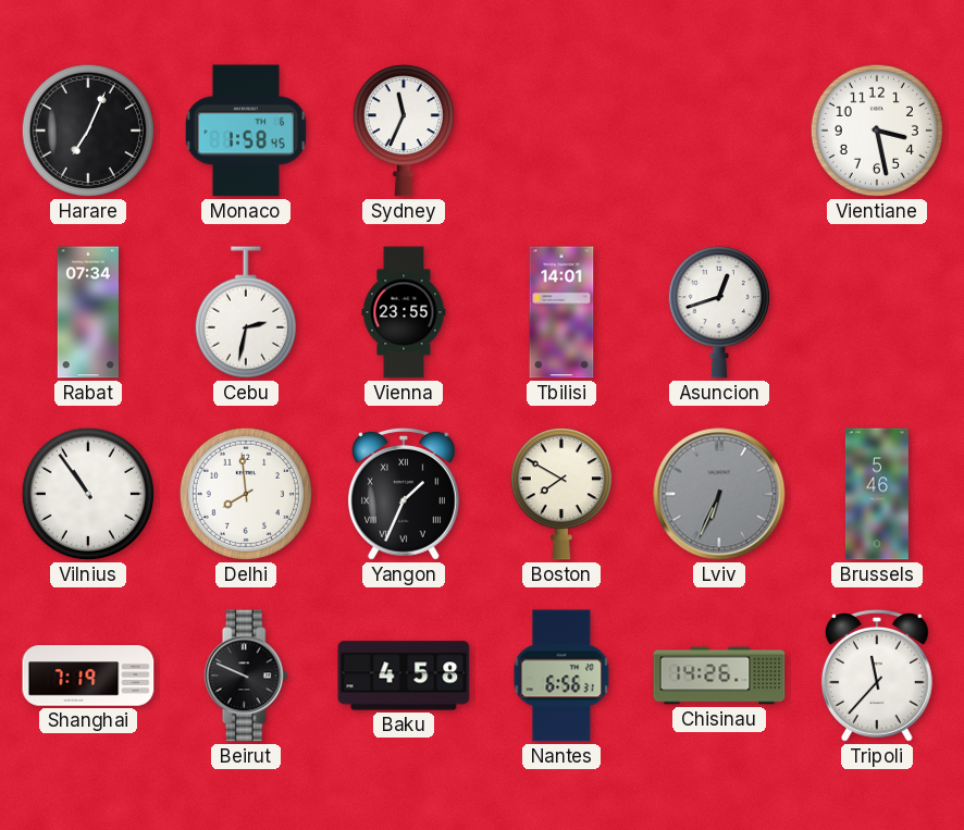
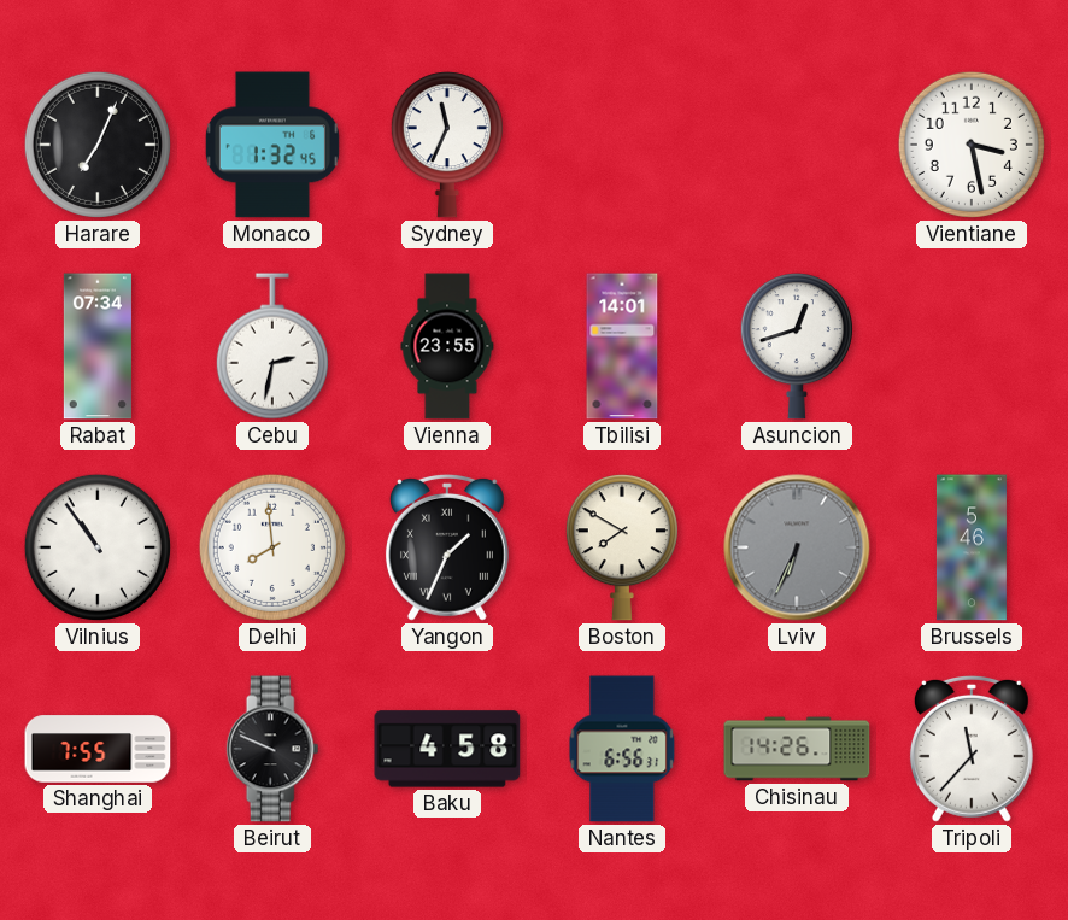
Monaco: 1:58 -> 1:32
Shanghai: 7:19 -> 7:55
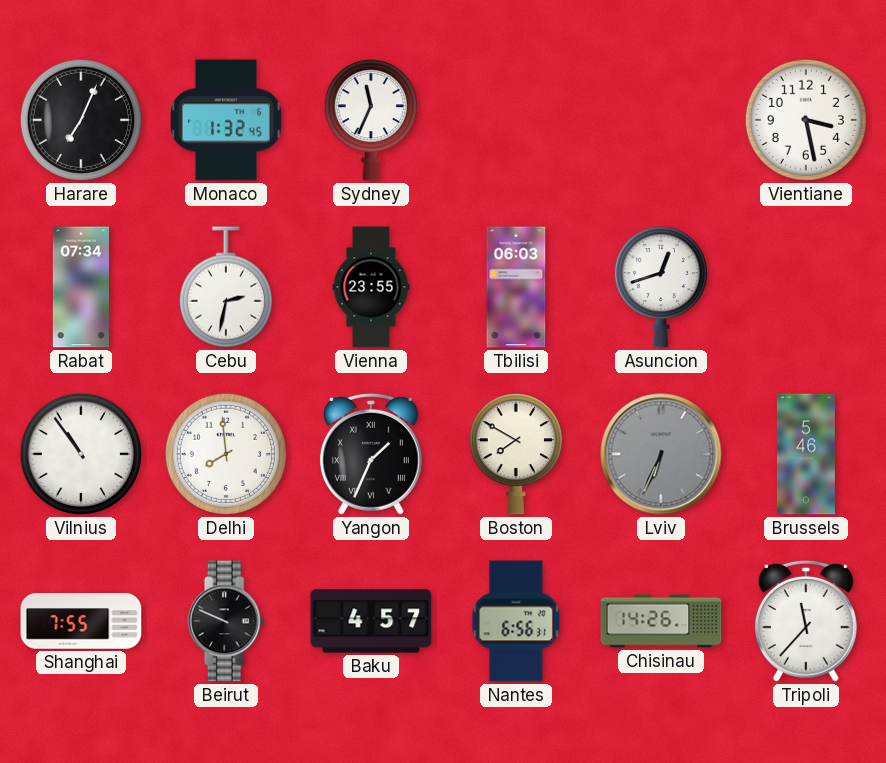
Tbilisi: 14:01 -> 06:03
Baku: 4:58 -> 4:57
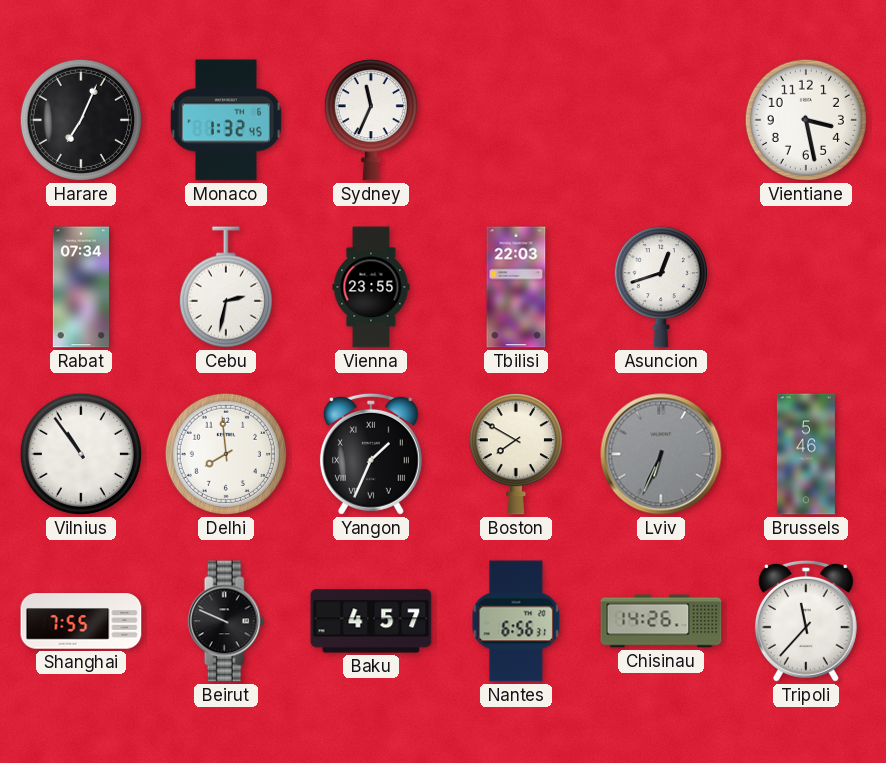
Tbilisi: 06:03 -> 22:03
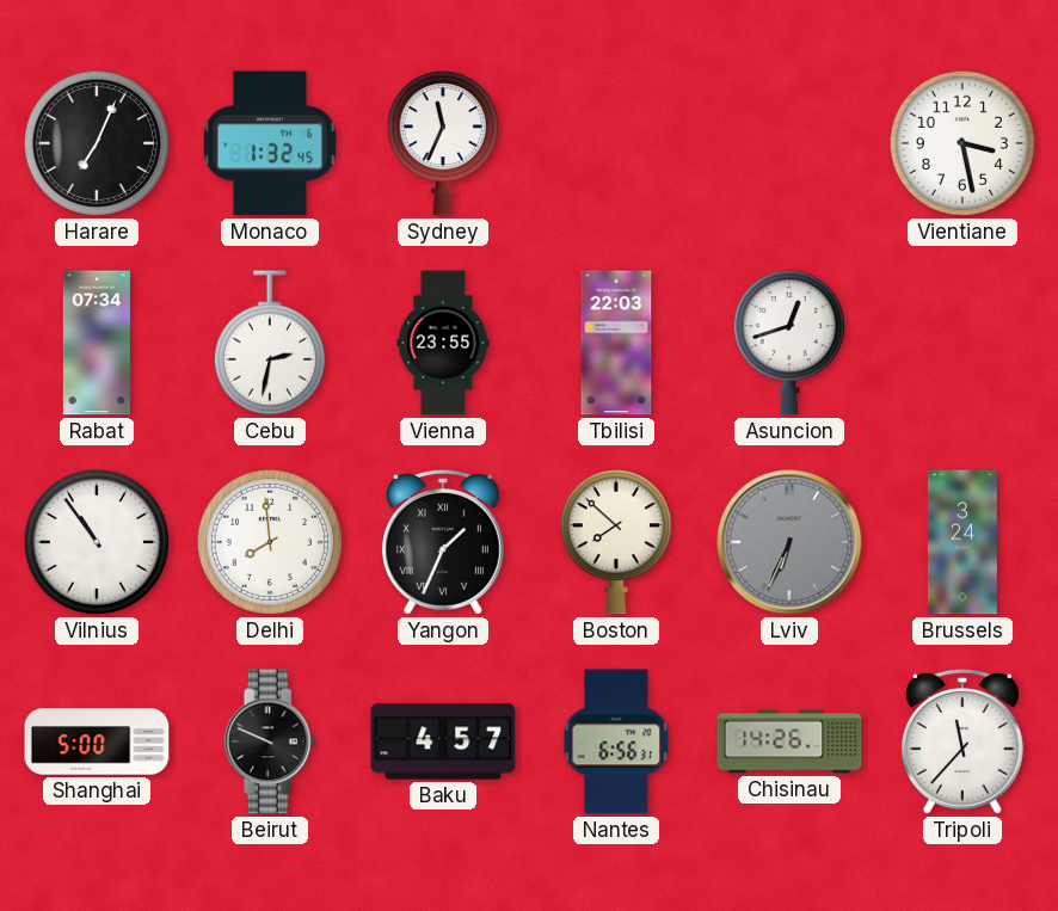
Boston: 7:50 -> 7:52
Brussels: 5:46 -> 3:24
Shanghai: 7:55 -> 5:00
